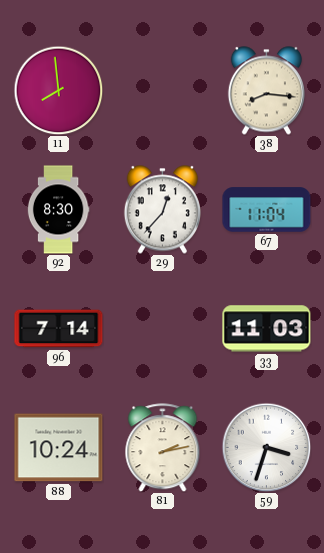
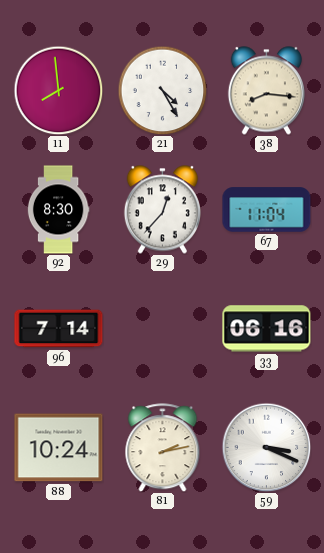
21: none -> 4:25
33: 11:03 -> 06:16
59: 3:33 -> 3:19
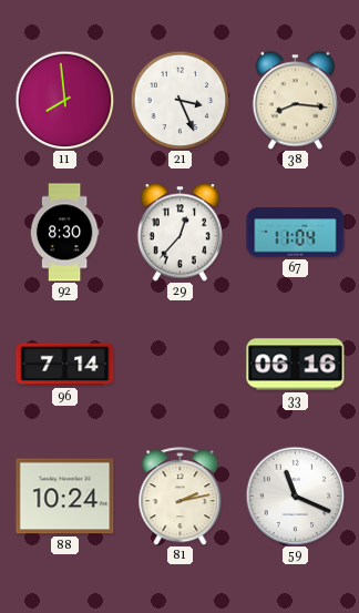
21: 4:25 -> 3:26
59: 3:19 -> 11:19
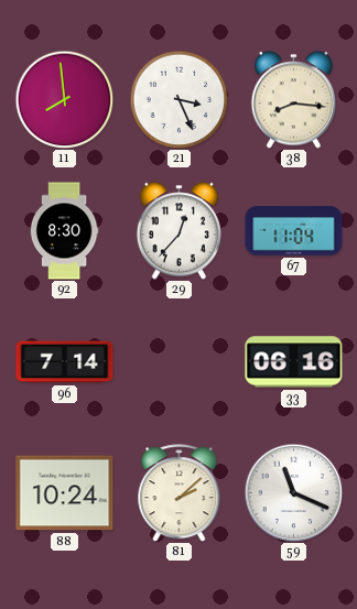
81: 2:13 -> 2:08
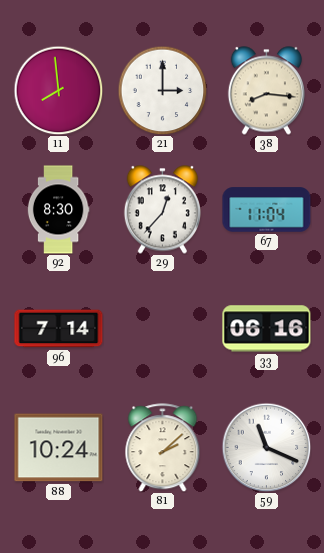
21: 3:26 -> 3:00
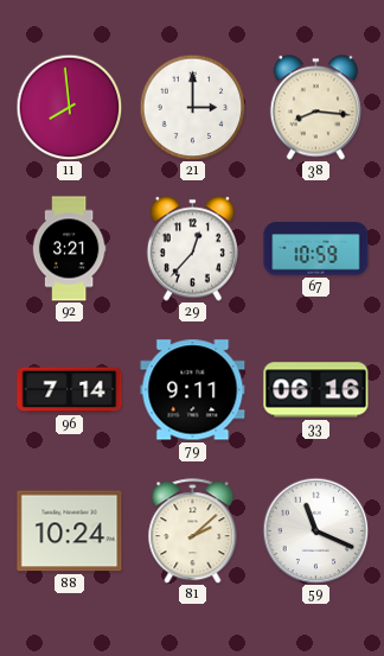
92: 8:30 -> 3:21
67: 11:04 -> 10:59
79: none -> 9:11
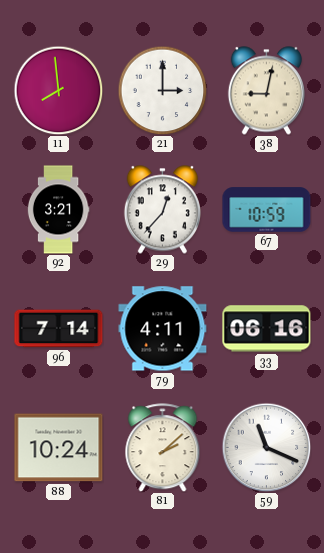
38: 8:16 -> 9:02
79: 9:11 -> 4:11
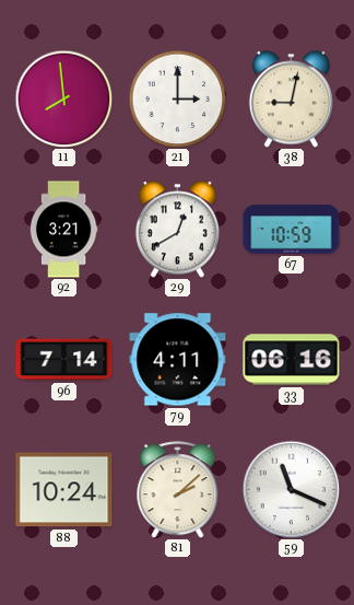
29: 12:37 -> 12:40
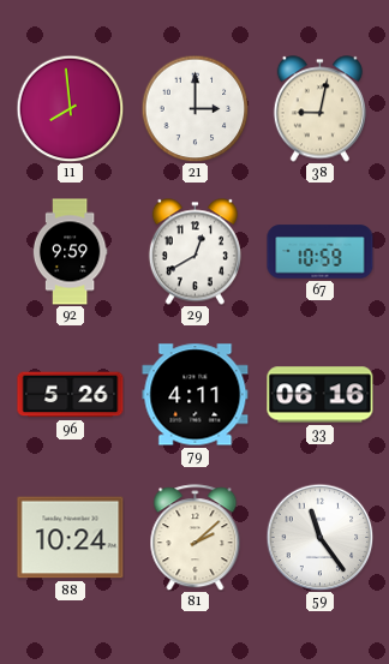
92: 3:21 -> 9:59
96: 7:14 -> 5:26
59: 11:19 -> 11:24
